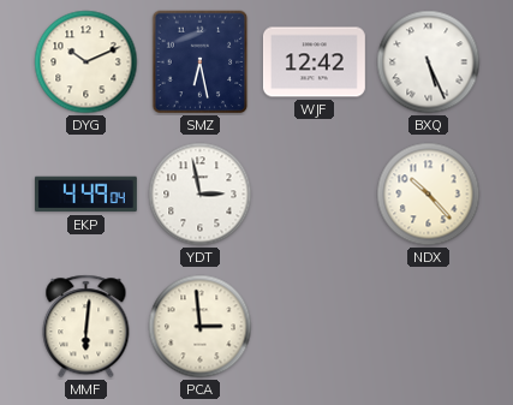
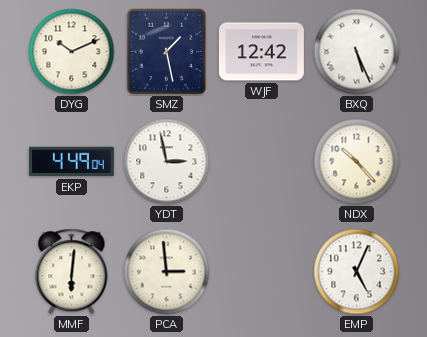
SMZ: 6:28 -> 1:28
EMP: none -> 5:04
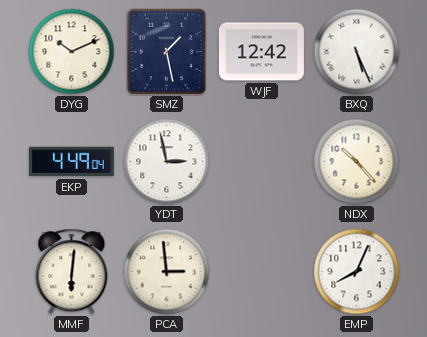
EMP: 5:04 -> 8:04
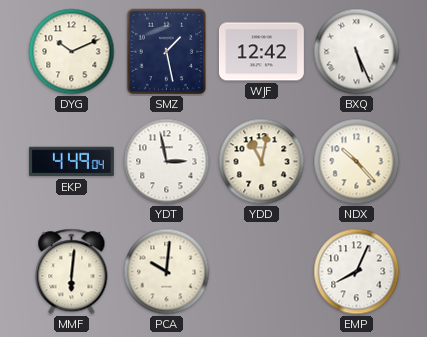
YDD: none -> 11:02
PCA: 2:59 -> 10:01
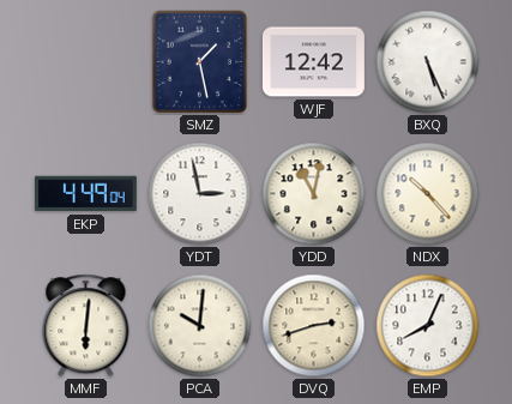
DYG: 10:11 -> none
DVQ: none -> 2:42
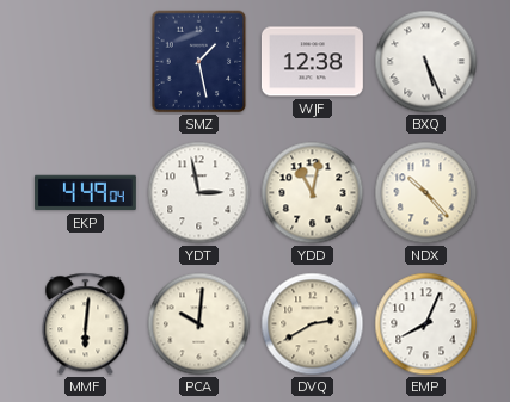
WJF: 12:42 -> 12:38
DVQ: 2:42 -> 2:40
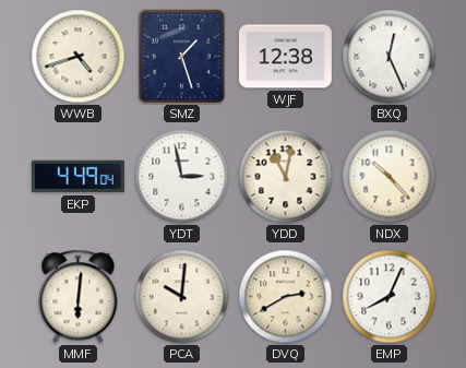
WWB: none -> 4:42
SMZ: 1:28 -> 1:27
BXQ: 5:26 -> 12:26
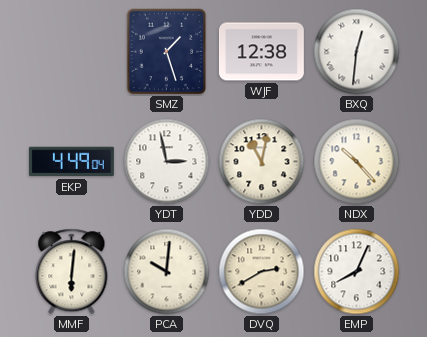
WWB: 4:42 -> none
BXQ: 12:26 -> 12:31
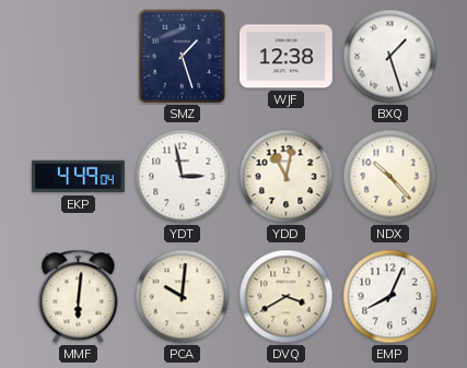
BXQ: 12:31 -> 1:27
DVQ: 2:40 -> 3:40
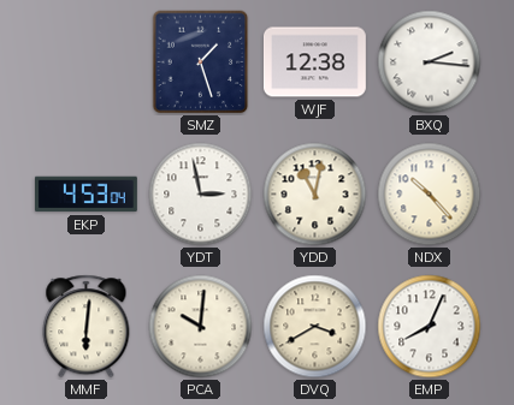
BXQ: 1:27 -> 2:16
EKP: 4:49 -> 4:53
